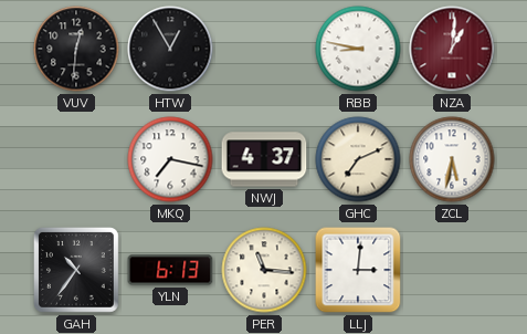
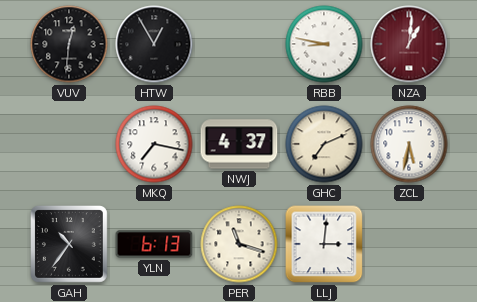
PER: 11:16 -> 11:18
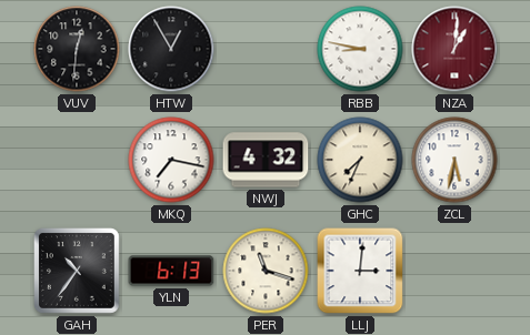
NWJ: 4:37 -> 4:32
GHC: 7:11 -> 7:34
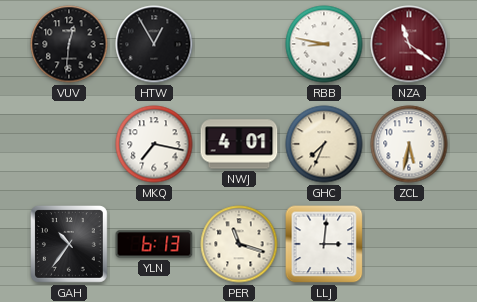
NZA: 1:01 -> 11:21
NWJ: 4:32 -> 4:01
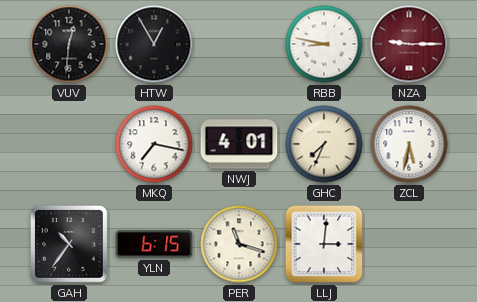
NZA: 11:21 -> 9:15
YLN: 6:13 -> 6:15
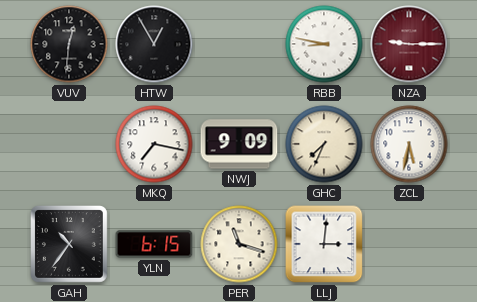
NWJ: 4:01 -> 9:09
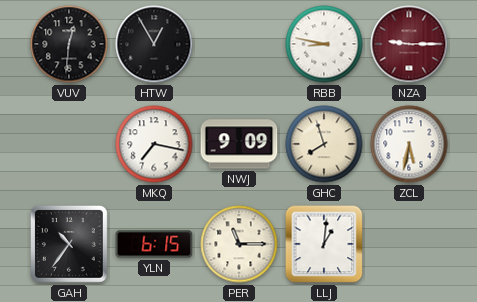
GHC: 7:34 -> 7:57
PER: 11:18 -> 11:15
LLJ: 3:01 -> 1:01
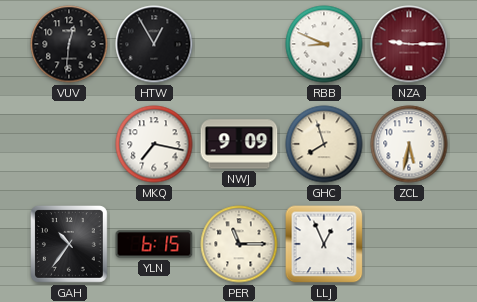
RBB: 8:47 -> 8:49
LLJ: 1:01 -> 12:56
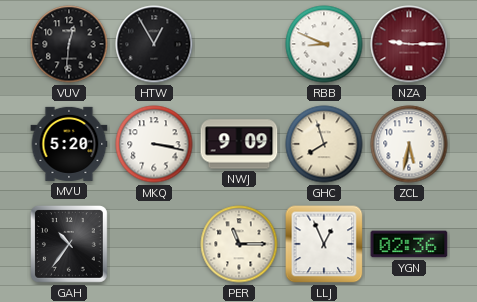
MVU: none -> 5:20
MKQ: 7:17 -> 3:17
YLN: 6:15 -> none
YGN: none -> 02:36
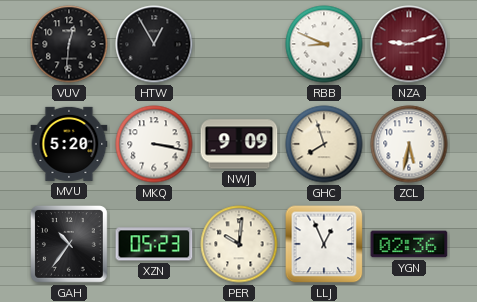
NZA: 9:15 -> 9:12
XZN: none -> 05:23
PER: 11:15 -> 10:01
